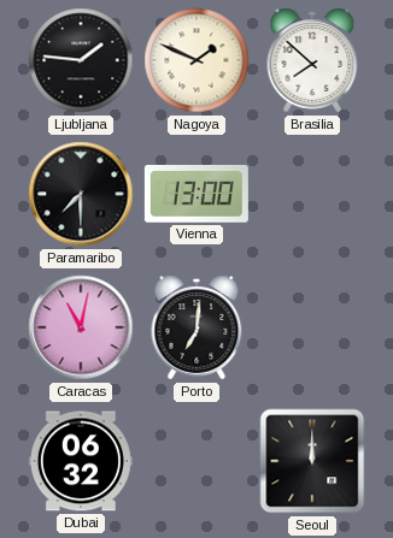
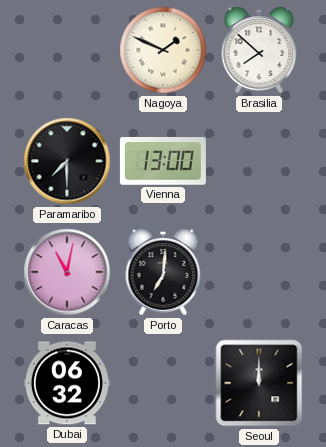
Ljubljana: 1:46 -> none
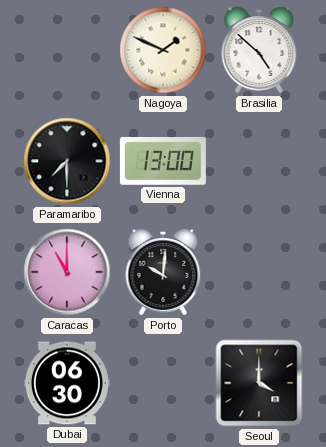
Brasilia: 7:52 -> 4:52
Caracas: 11:02 -> 11:00
Porto: 7:01 -> 10:01
Dubai: 06:32 -> 06:30
Seoul: 12:00 -> 4:00
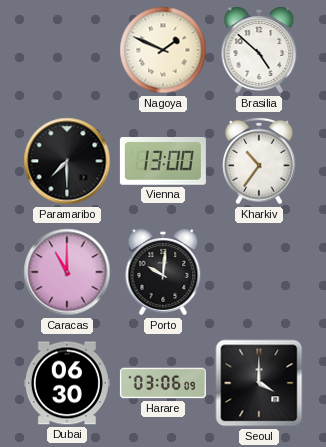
Kharkiv: none -> 10:36
Harare: none -> 03:06
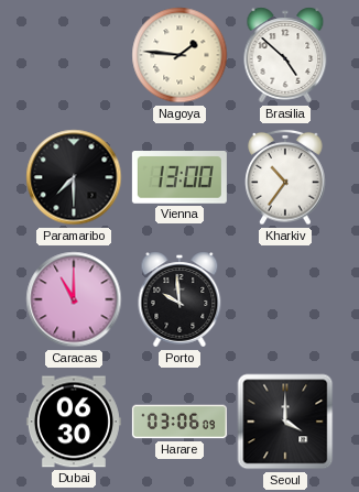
Nagoya: 1:49 -> 1:46
Porto: 10:01 -> 9:59
